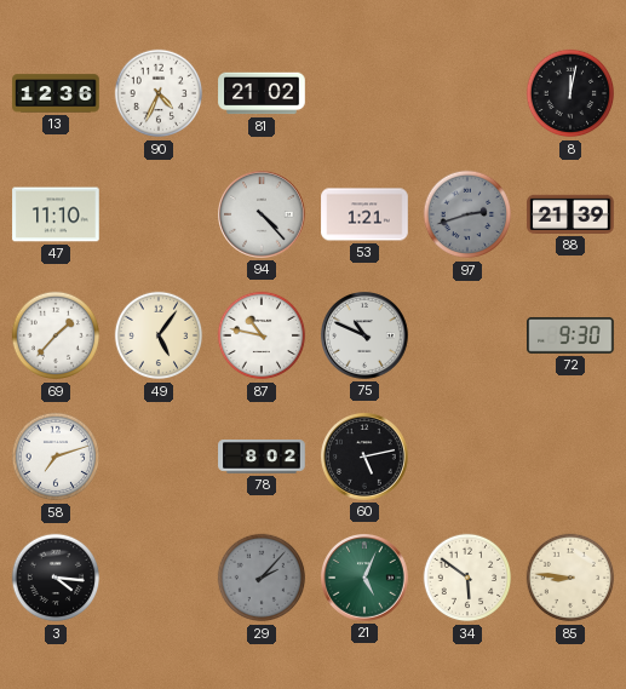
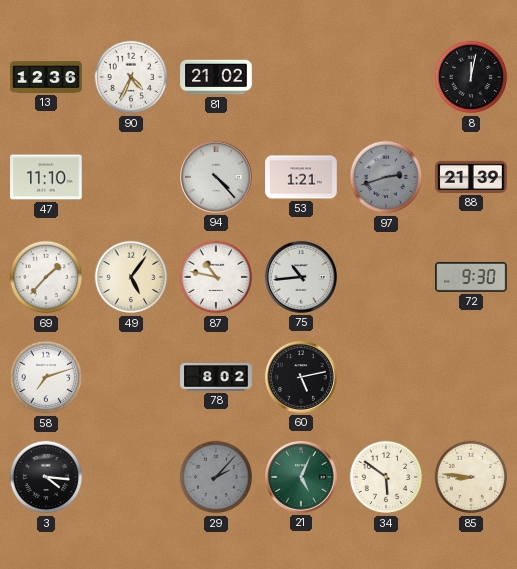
75: 10:49 -> 10:44
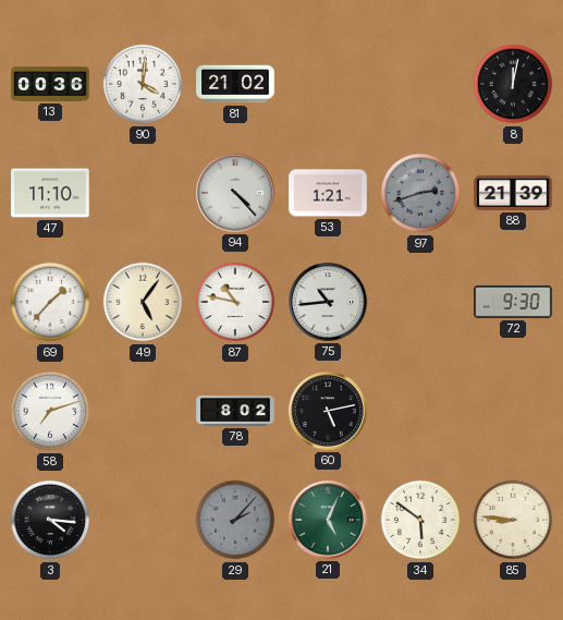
13: 12:36 -> 00:36
90: 4:34 -> 4:01
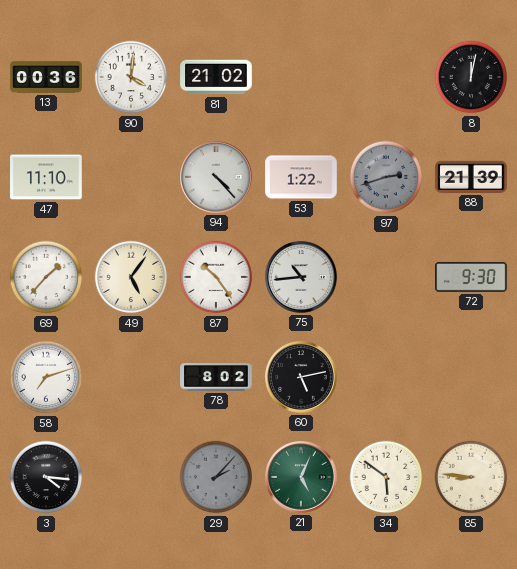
53: 1:21 -> 1:22
87: 10:47 -> 10:24
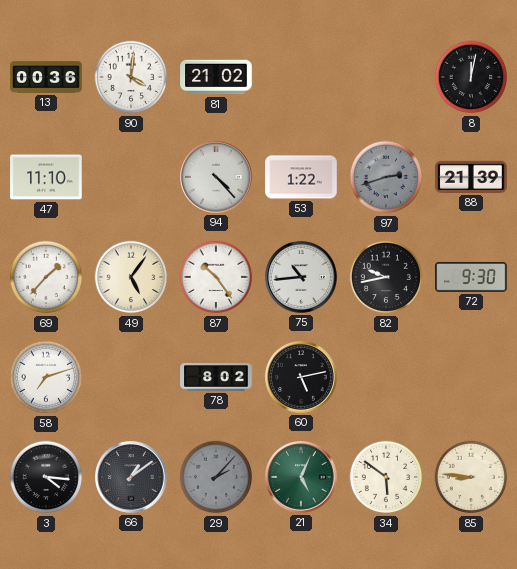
82: none -> 9:43
66: none -> 1:09
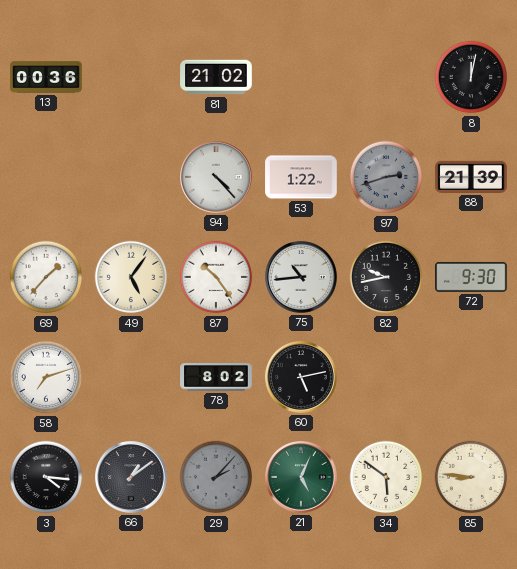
90: 4:01 -> none
47: 11:10 -> none
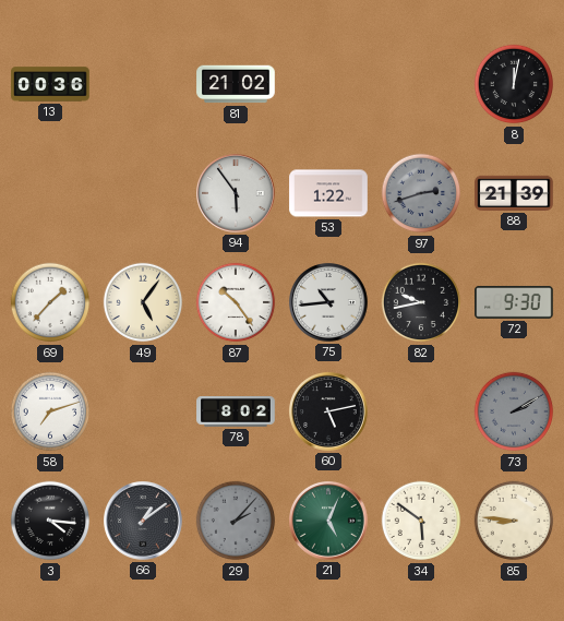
94: 4:23 -> 5:54
73: none -> 2:10
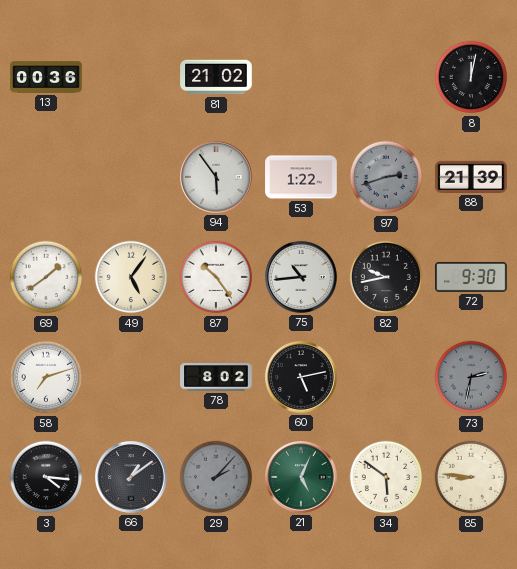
69: 1:37 -> 1:39
73: 2:10 -> 2:32
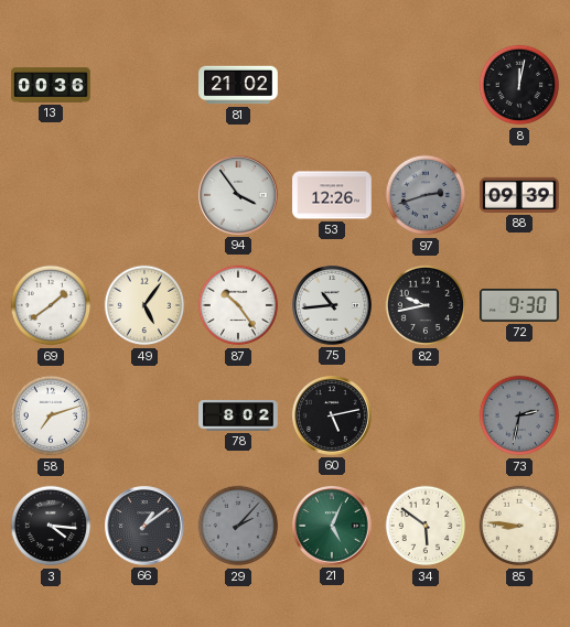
94: 5:54 -> 3:54
53: 1:22 -> 12:26
88: 21:39 -> 09:39
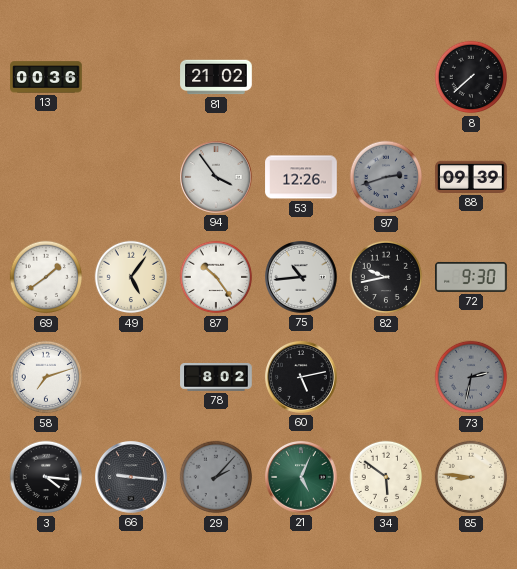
8: 12:02 -> 7:38
66: 1:09 -> 9:16
